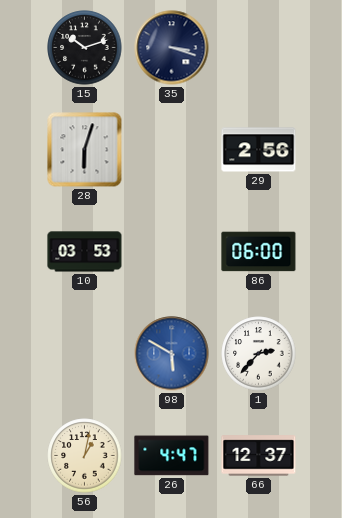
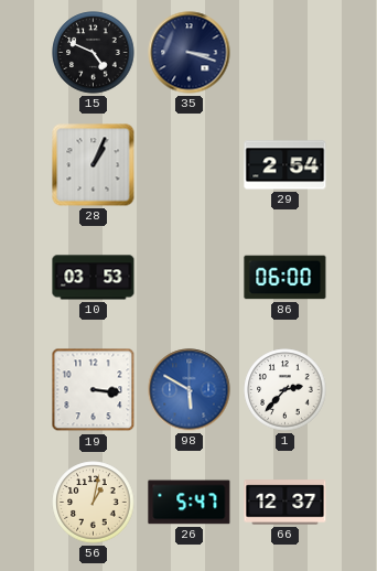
15: 10:12 -> 4:49
28: 6:03 -> 1:04
29: 2:56 -> 2:54
19: none -> 3:16
26: 4:47 -> 5:47
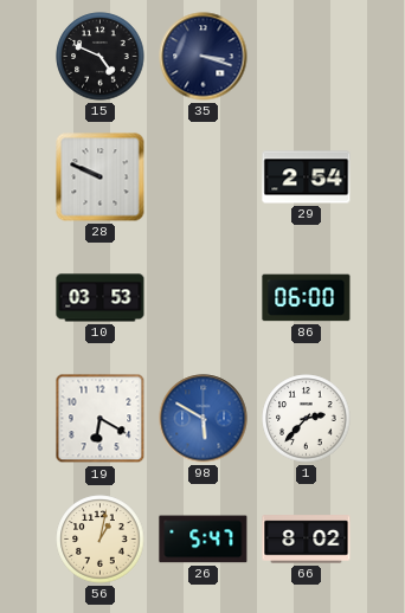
28: 1:04 -> 9:49
19: 3:16 -> 6:20
66: 12:37 -> 8:02
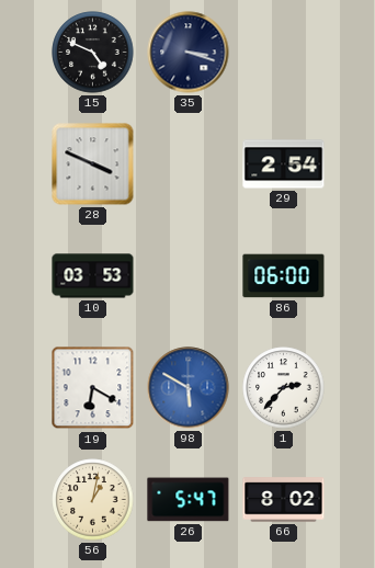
28: 9:49 -> 3:49
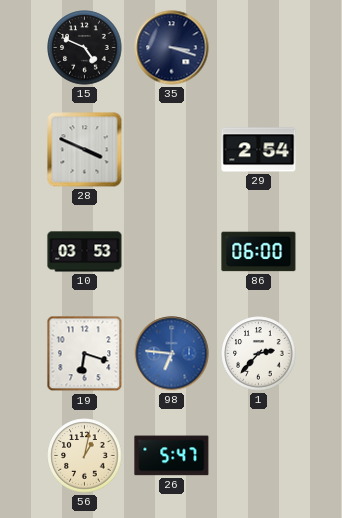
19: 6:20 -> 6:18
98: 5:50 -> 6:46
66: 8:02 -> none
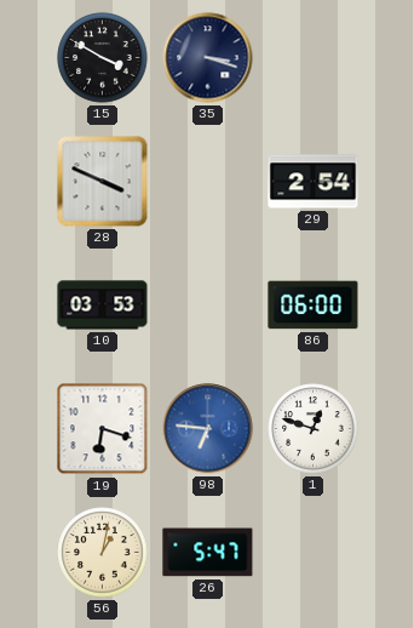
15: 4:49 -> 3:50
1: 2:37 -> 12:48
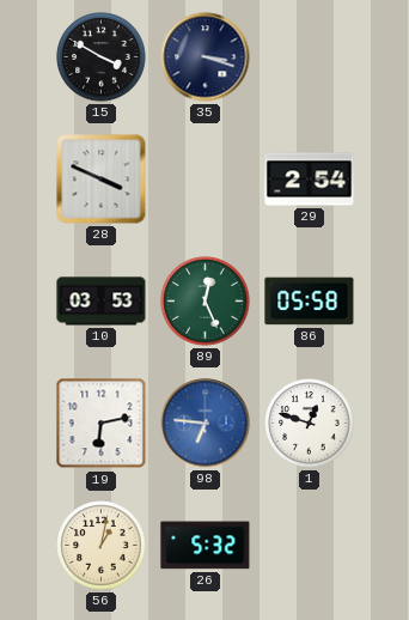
89: none -> 12:26
86: 06:00 -> 05:58
19: 6:18 -> 6:13
26: 5:47 -> 5:32
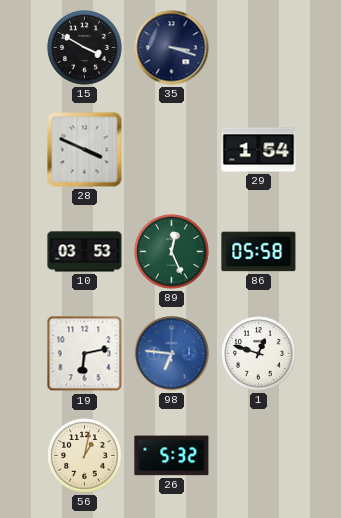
29: 2:54 -> 1:54
